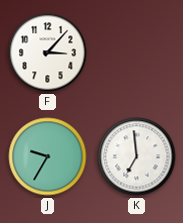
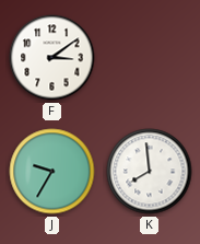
F: 3:07 -> 3:09
K: 6:59 -> 7:59
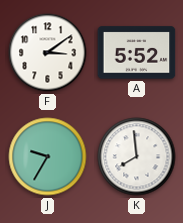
A: none -> 5:52
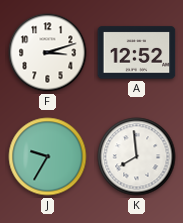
F: 3:09 -> 3:12
A: 5:52 -> 12:52
